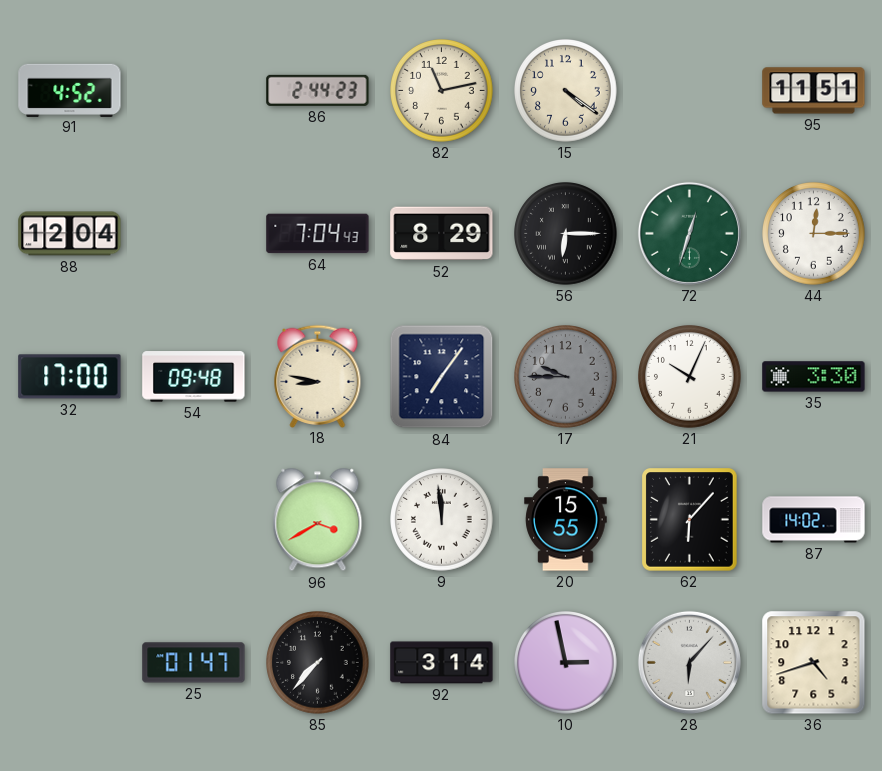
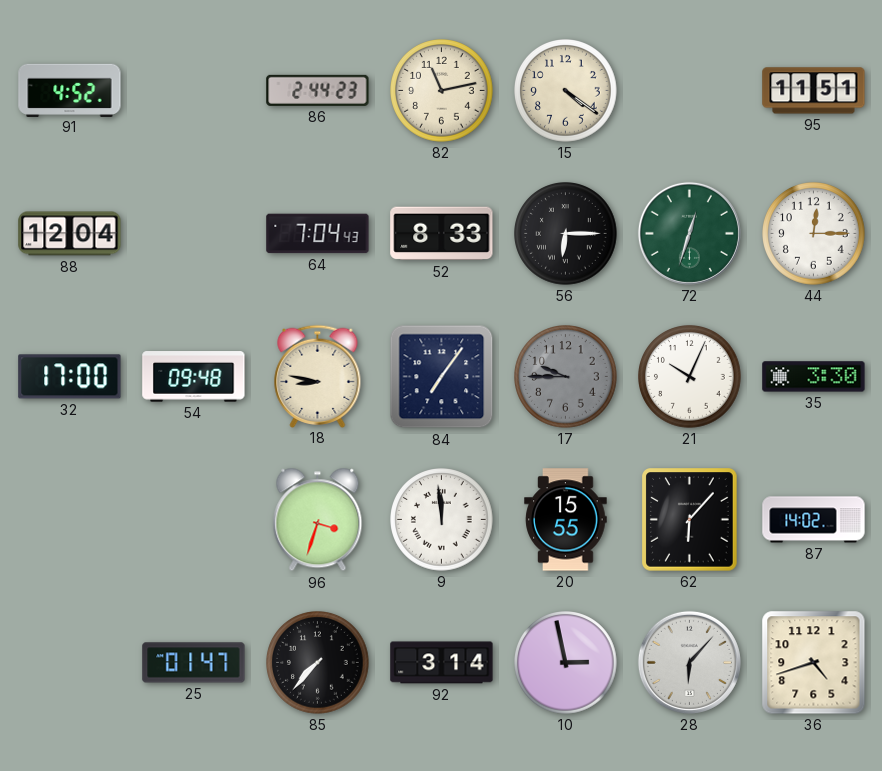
52: 8:29 -> 8:33
96: 3:40 -> 3:33
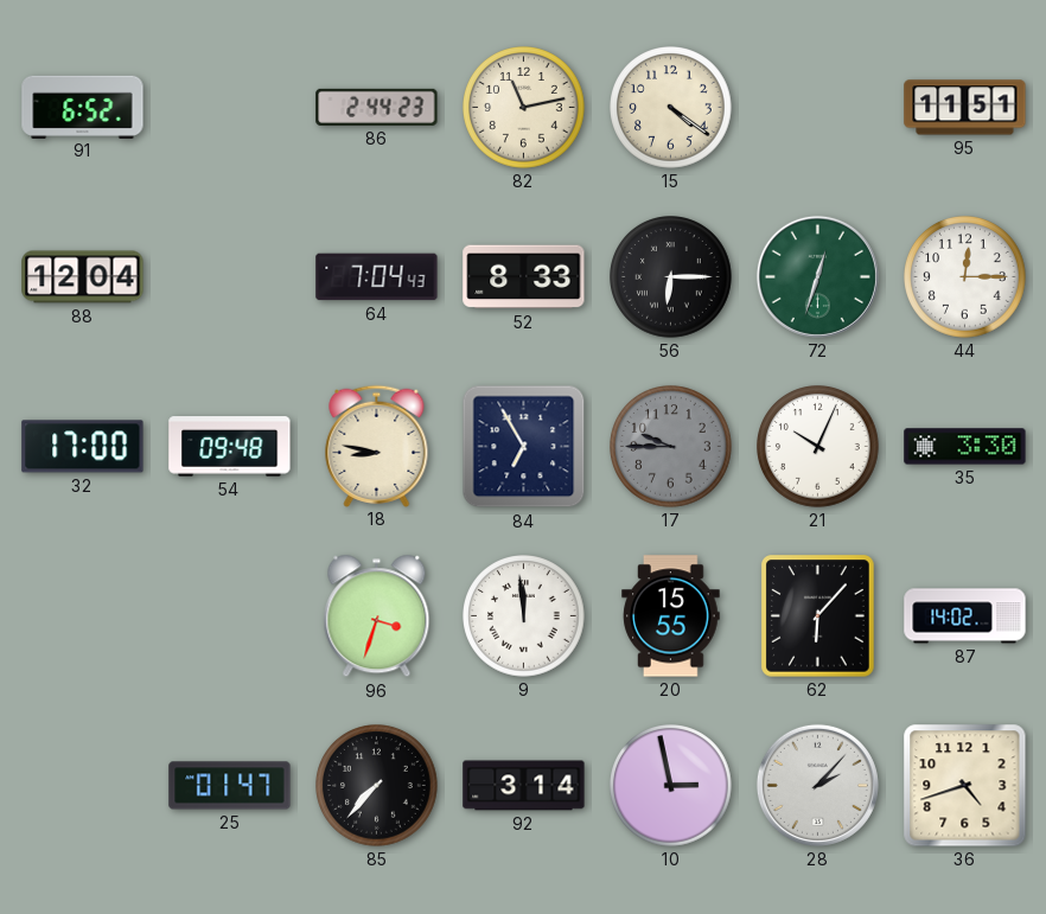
91: 4:52 -> 6:52
84: 7:06 -> 6:55
28: 6:07 -> 2:07
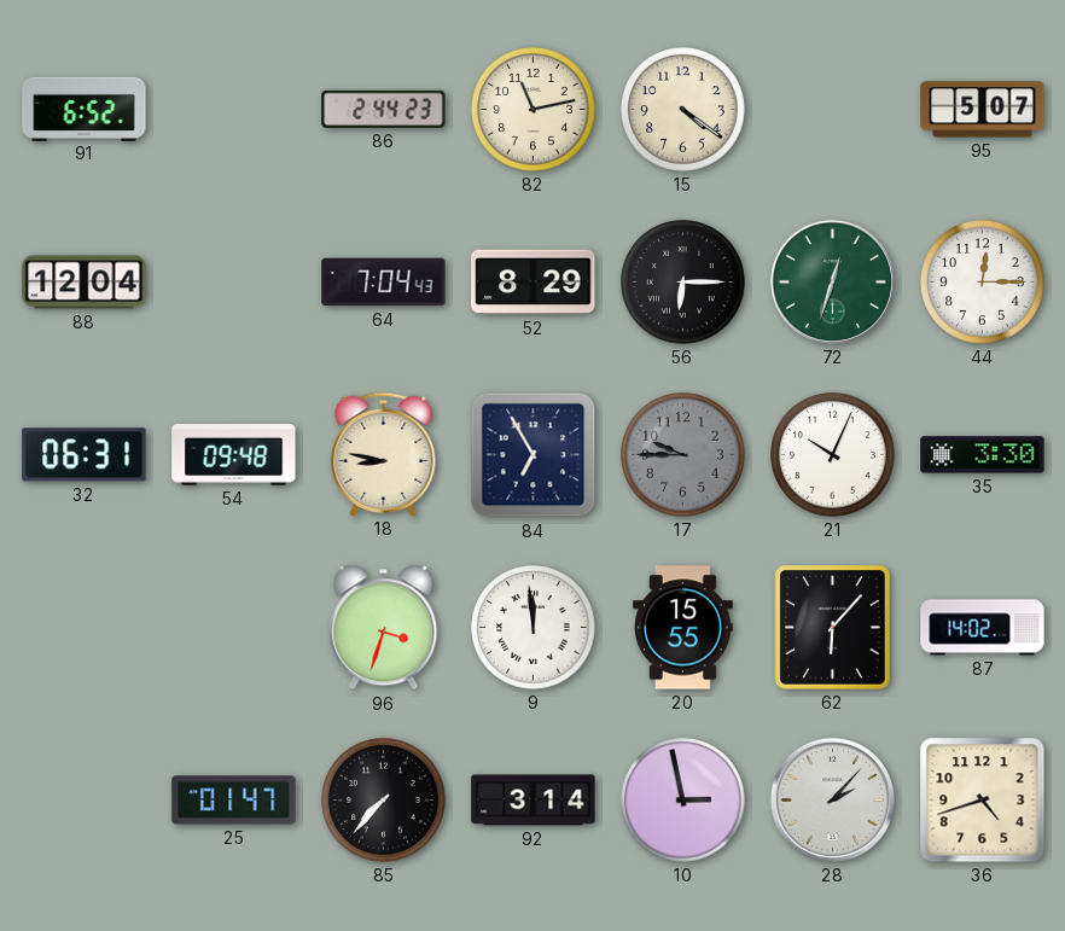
95: 11:51 -> 5:07
52: 8:33 -> 8:29
32: 17:00 -> 06:31
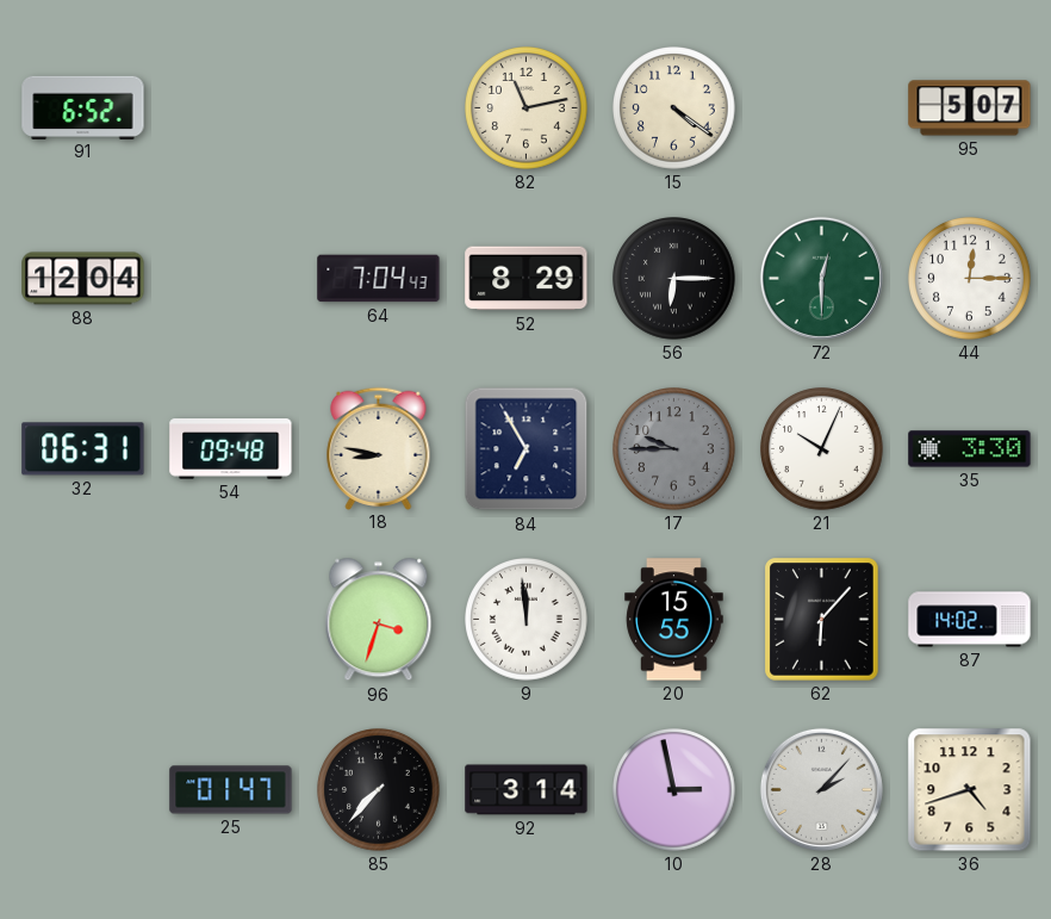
86: 2:44 -> none
72: 12:33 -> 12:30
